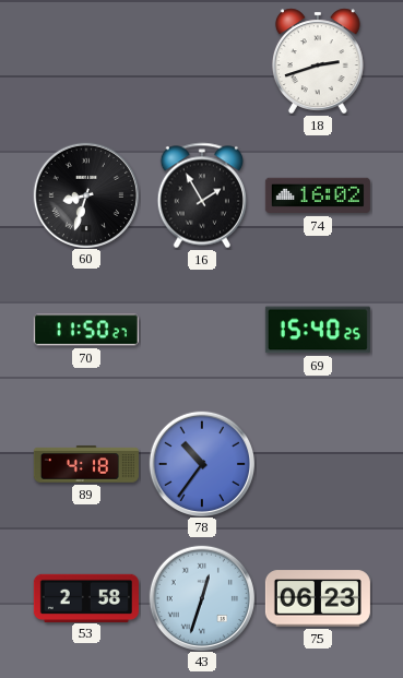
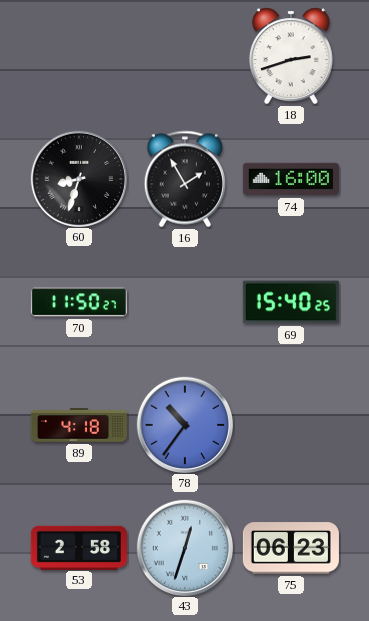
74: 16:02 -> 16:00
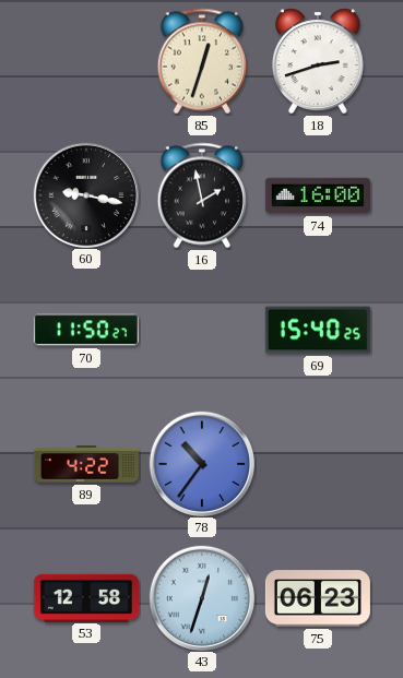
85: none -> 12:33
60: 8:33 -> 9:17
16: 1:55 -> 1:58
89: 4:18 -> 4:22
53: 2:58 -> 12:58
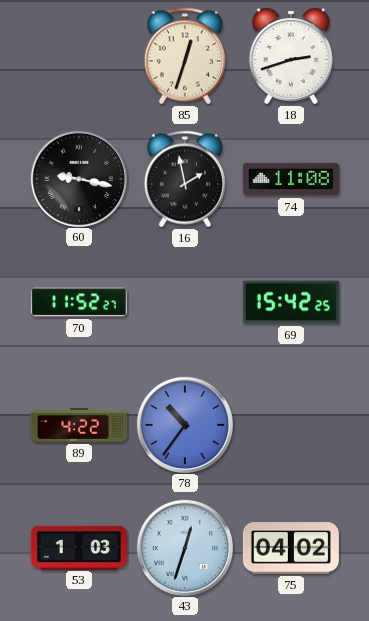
74: 16:00 -> 11:08
70: 11:50 -> 11:52
69: 15:40 -> 15:42
53: 12:58 -> 1:03
75: 06:23 -> 04:02
